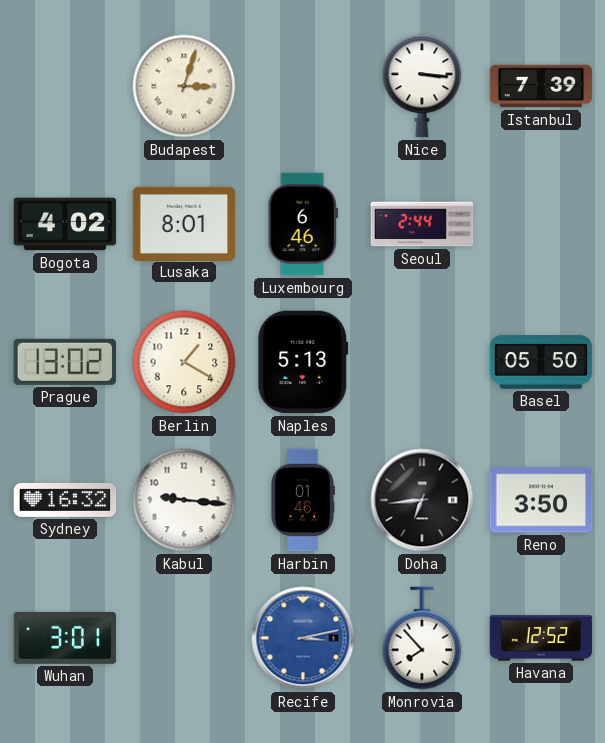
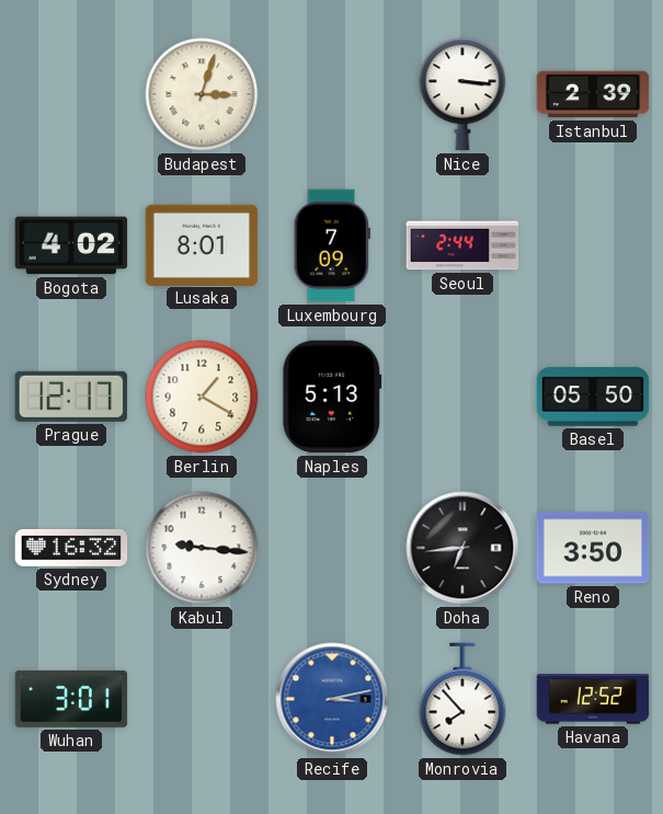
Istanbul: 7:39 -> 2:39
Luxembourg: 6:46 -> 7:09
Prague: 13:02 -> 12:17
Harbin: 01:46 -> none
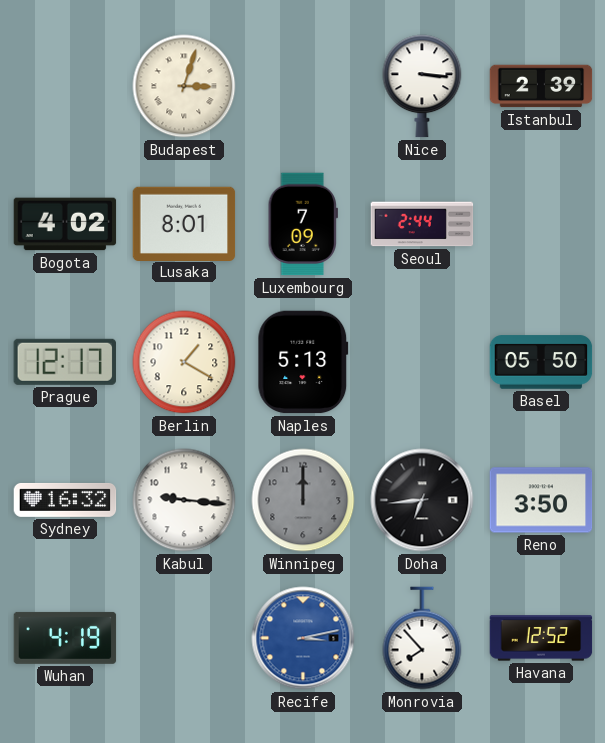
Winnipeg: none -> 12:00
Wuhan: 3:01 -> 4:19
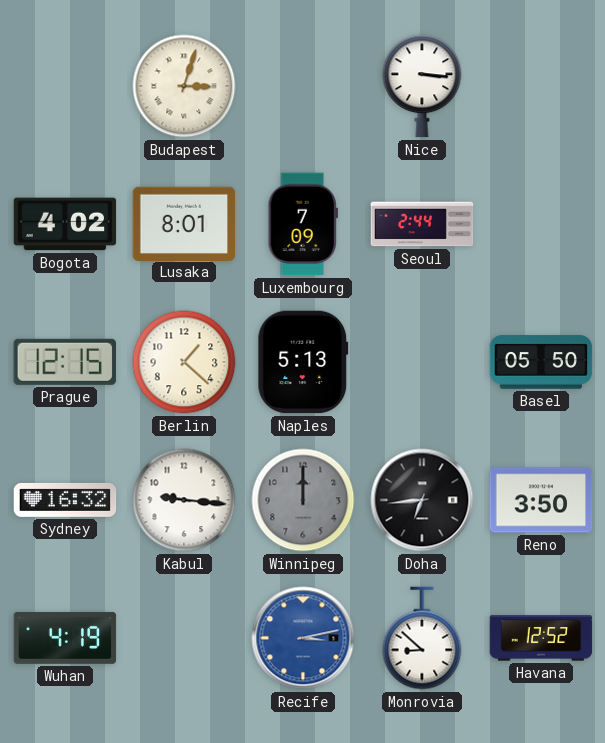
Istanbul: 2:39 -> none
Prague: 12:17 -> 12:15
Berlin: 1:20 -> 1:22
Monrovia: 7:53 -> 8:52
